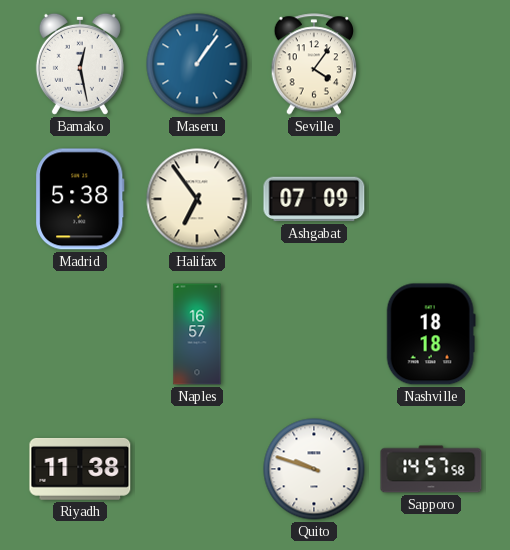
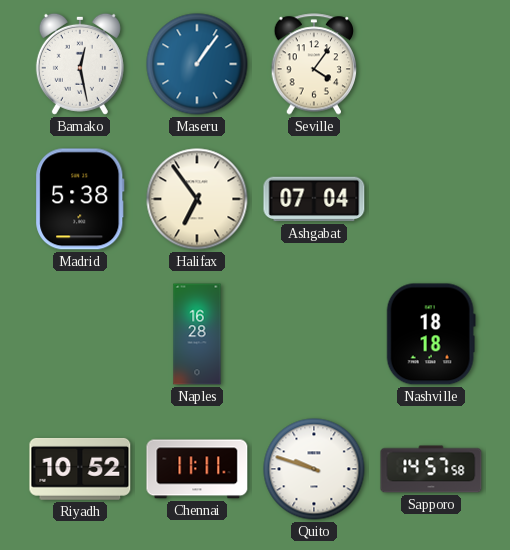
Ashgabat: 07:09 -> 07:04
Naples: 16:57 -> 16:28
Riyadh: 11:38 -> 10:52
Chennai: none -> 11:11
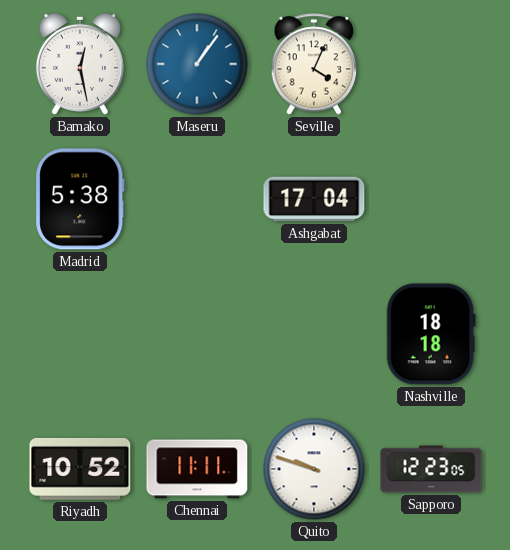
Seville: 4:06 -> 4:04
Halifax: 6:54 -> none
Ashgabat: 07:04 -> 17:04
Naples: 16:28 -> none
Sapporo: 14:57 -> 12:23
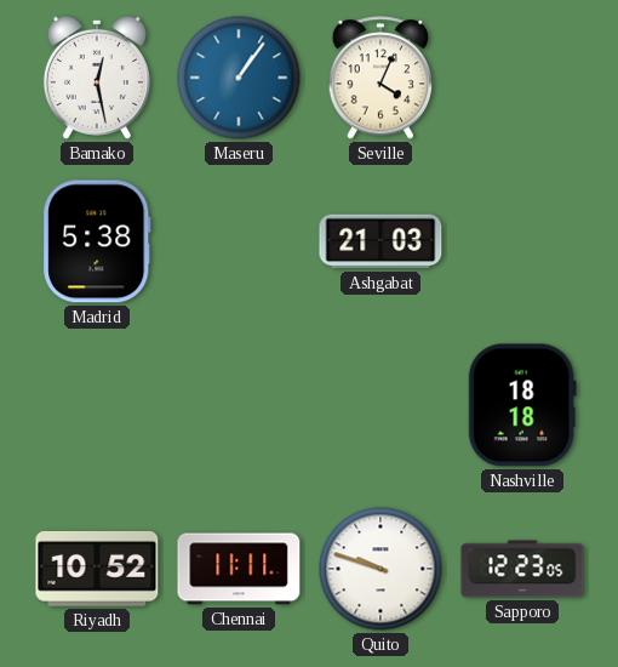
Ashgabat: 17:04 -> 21:03
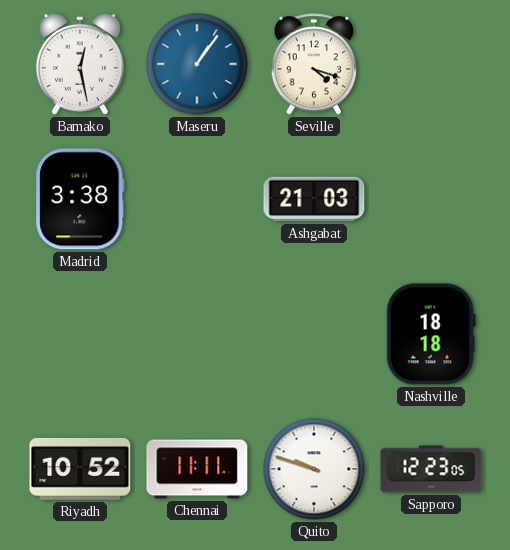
Seville: 4:04 -> 4:18
Madrid: 5:38 -> 3:38
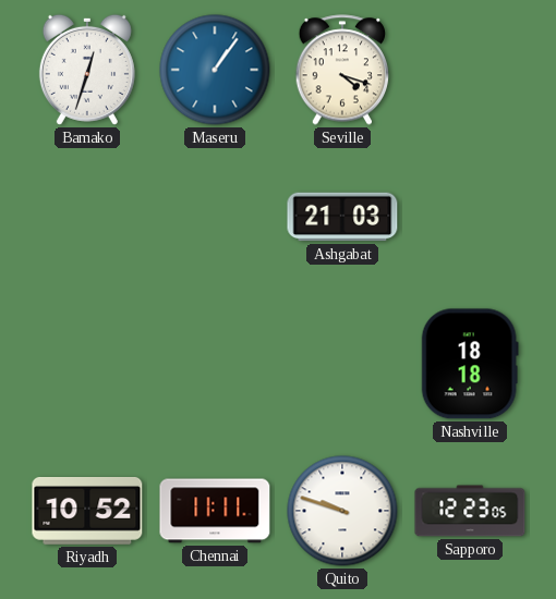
Bamako: 12:28 -> 12:33
Madrid: 3:38 -> none
